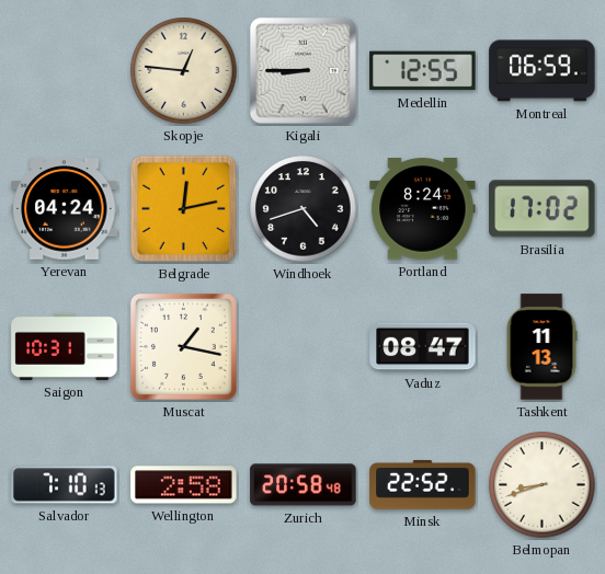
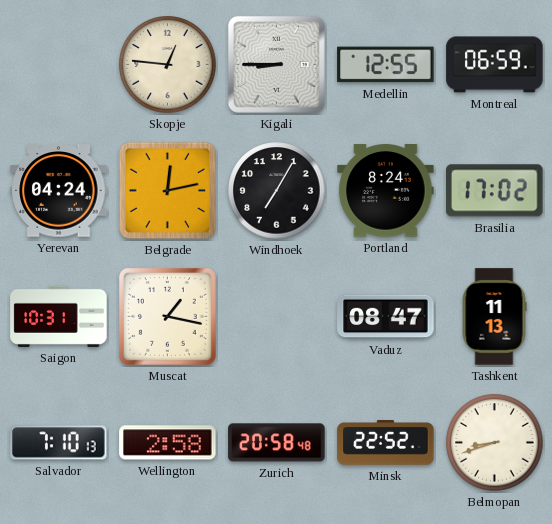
Windhoek: 4:42 -> 7:05
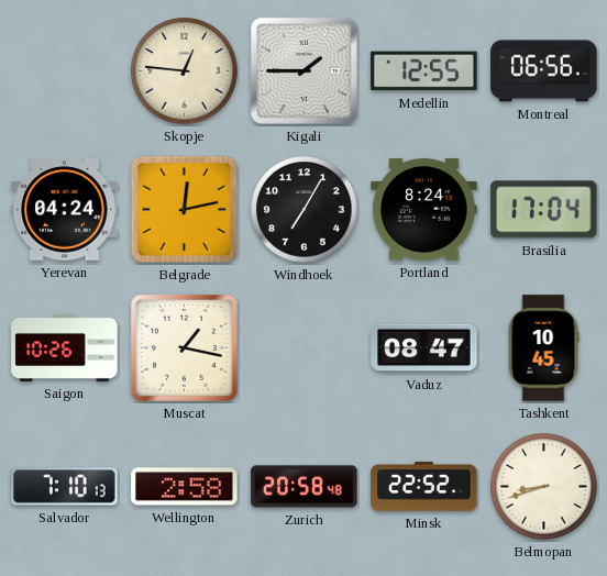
Kigali: 8:45 -> 1:45
Montreal: 06:59 -> 06:56
Brasilia: 17:02 -> 17:04
Saigon: 10:31 -> 10:26
Tashkent: 11:13 -> 10:45
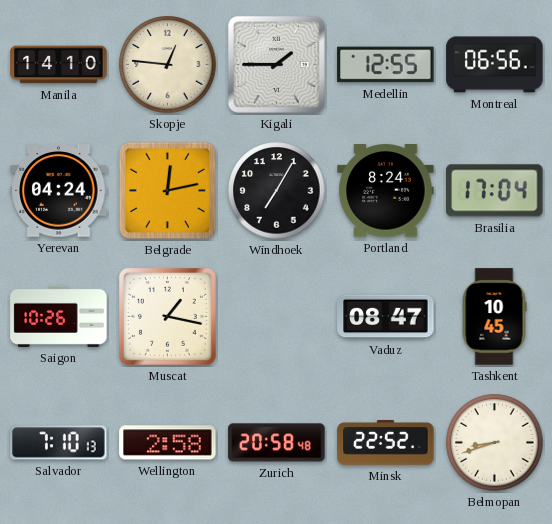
Manila: none -> 14:10
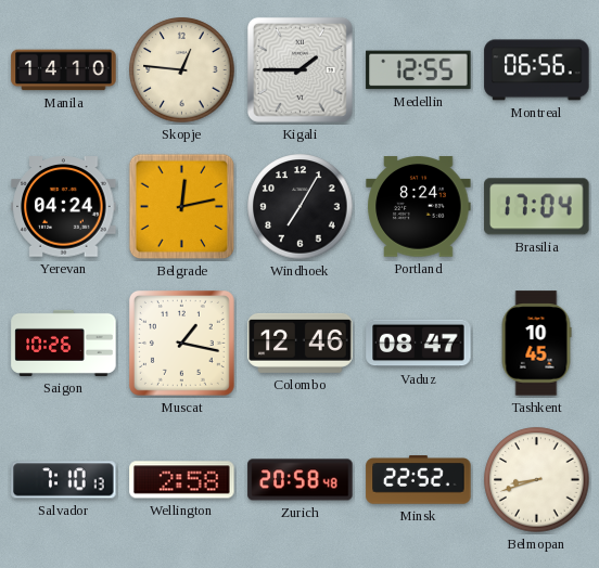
Colombo: none -> 12:46
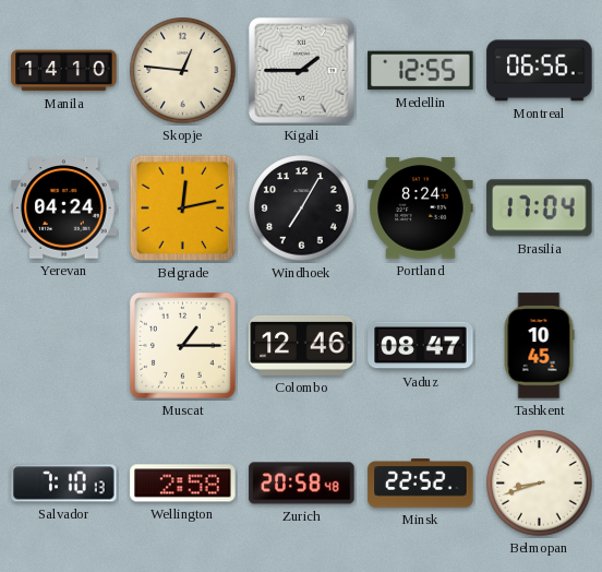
Saigon: 10:26 -> none
Muscat: 1:17 -> 1:15
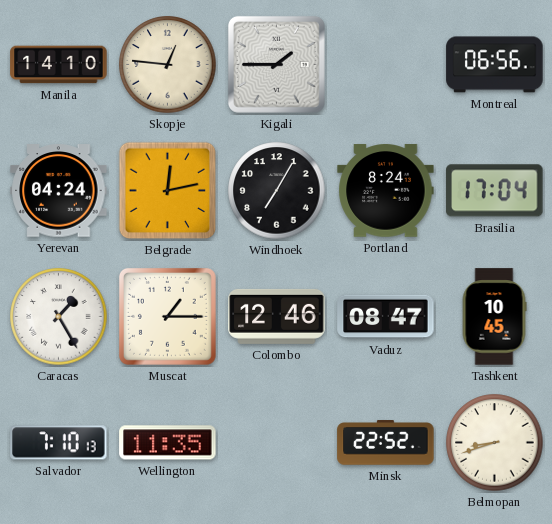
Medellin: 12:55 -> none
Caracas: none -> 1:25
Wellington: 2:58 -> 11:35
Zurich: 20:58 -> none
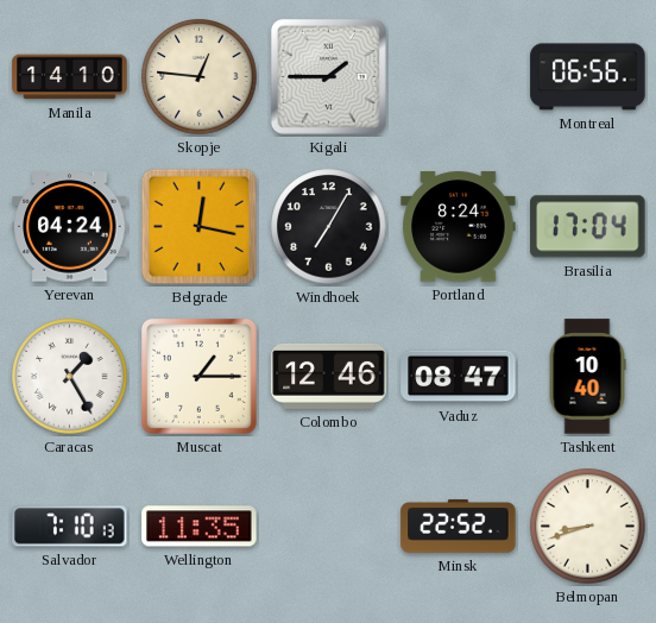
Belgrade: 12:13 -> 12:17
Tashkent: 10:45 -> 10:40
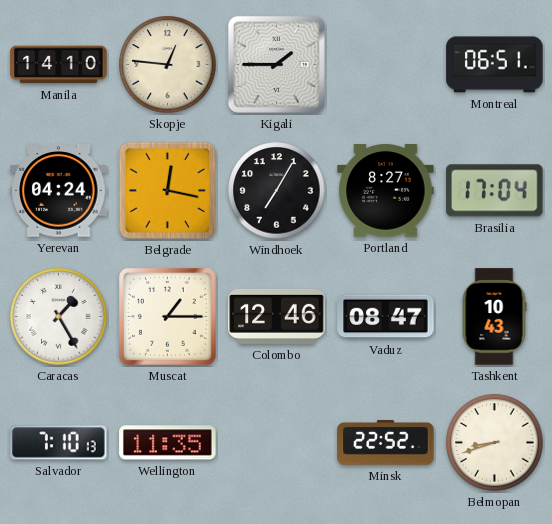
Montreal: 06:56 -> 06:51
Portland: 8:24 -> 8:27
Tashkent: 10:40 -> 10:43
